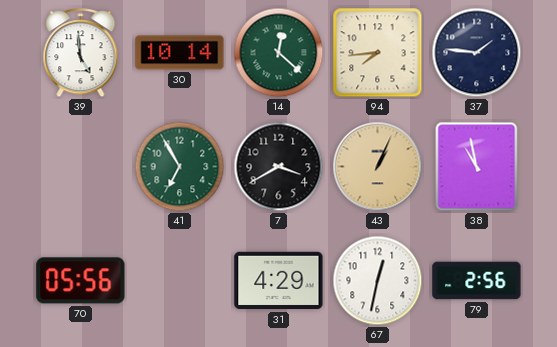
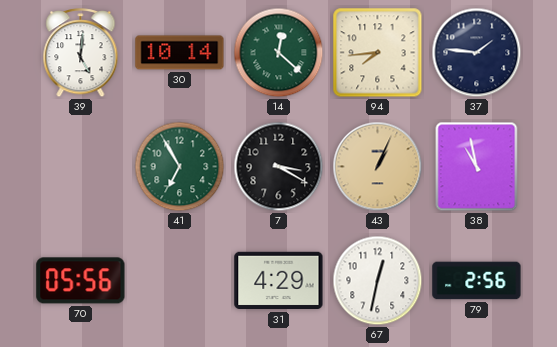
39: 4:59 -> 5:01
7: 3:40 -> 3:20
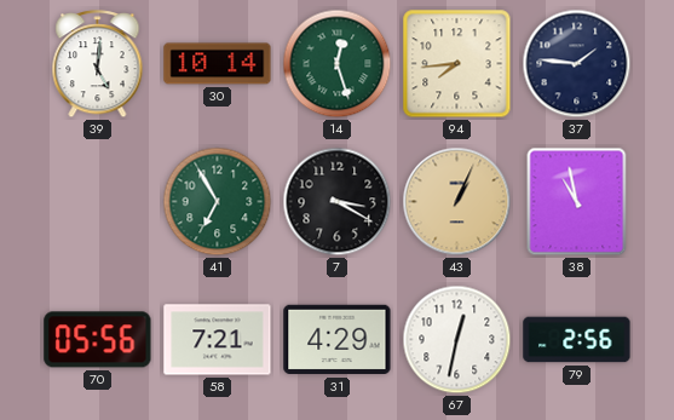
14: 12:22 -> 12:27
58: none -> 7:21
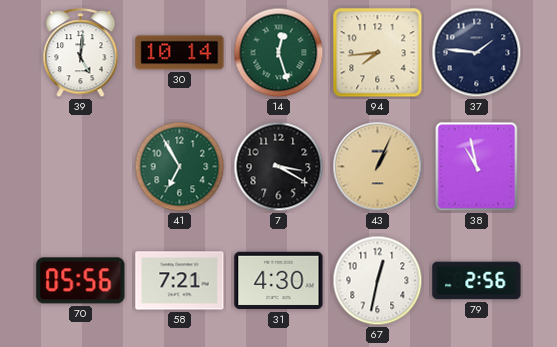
31: 4:29 -> 4:30
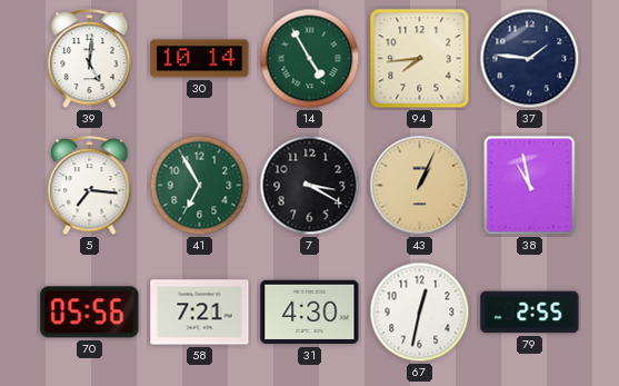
14: 12:27 -> 4:55
5: none -> 7:16
79: 2:56 -> 2:55
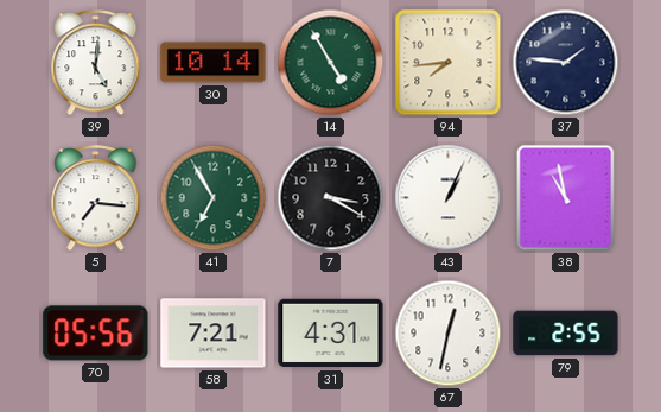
43 dial: champagne -> white
31: 4:30 -> 4:31
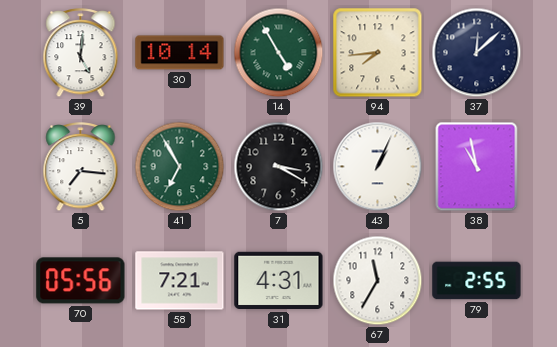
37: 1:46 -> 12:08
67: 12:32 -> 11:35
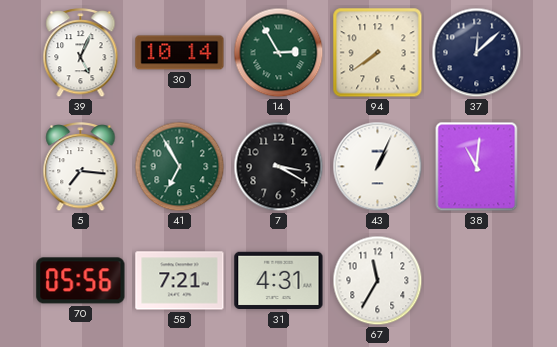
39: 5:01 -> 5:04
14: 4:55 -> 2:55
94: 7:44 -> 7:39
38: 10:58 -> 11:01
79: 2:55 -> none
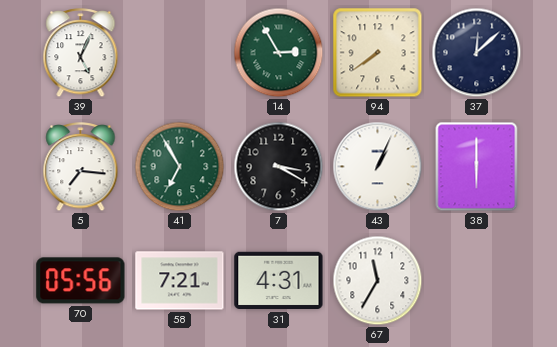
30: 10:14 -> none
38: 11:01 -> 6:00
